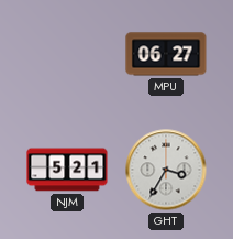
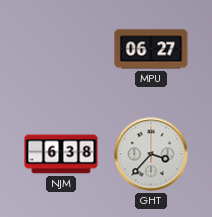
NJM: 5:21 -> 6:38
GHT: 3:35 -> 3:37
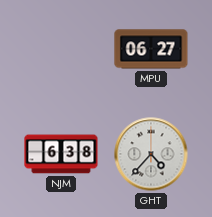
GHT: 3:37 -> 4:37
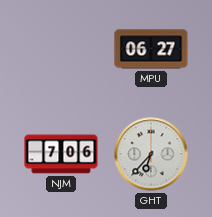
NJM: 6:38 -> 7:06
GHT: 4:37 -> 6:37
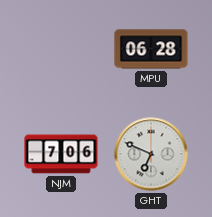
MPU: 06:27 -> 06:28
GHT: 6:37 -> 6:49
